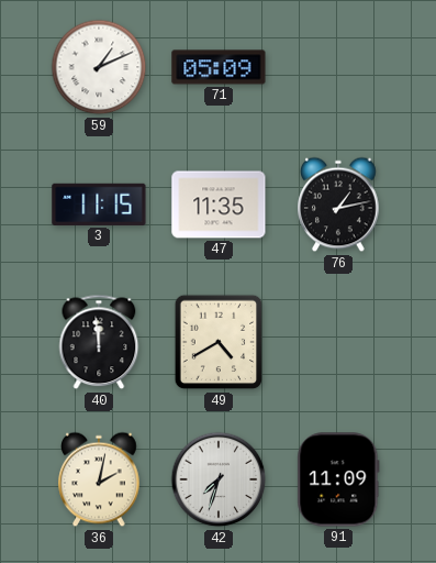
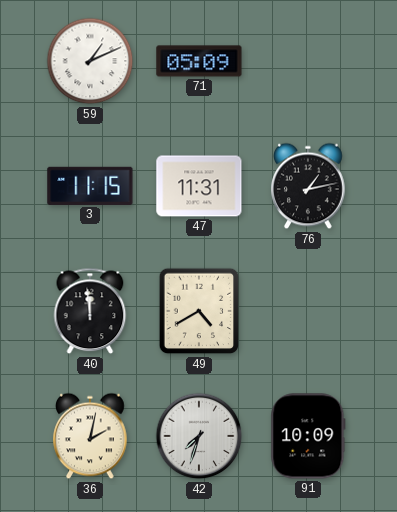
47: 11:35 -> 11:31
91: 11:09 -> 10:09
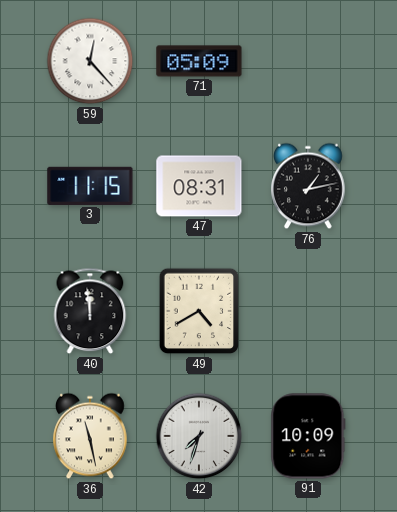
59: 1:11 -> 12:23
47: 11:31 -> 08:31
36: 2:02 -> 11:28
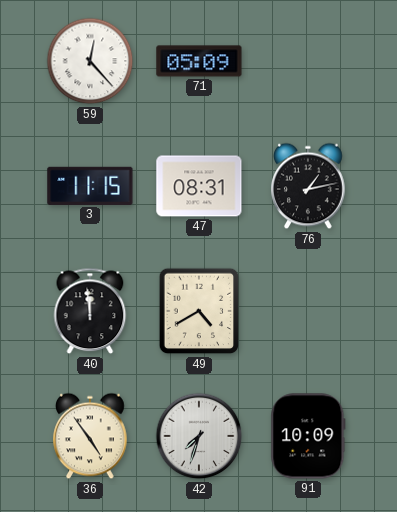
36: 11:28 -> 4:54
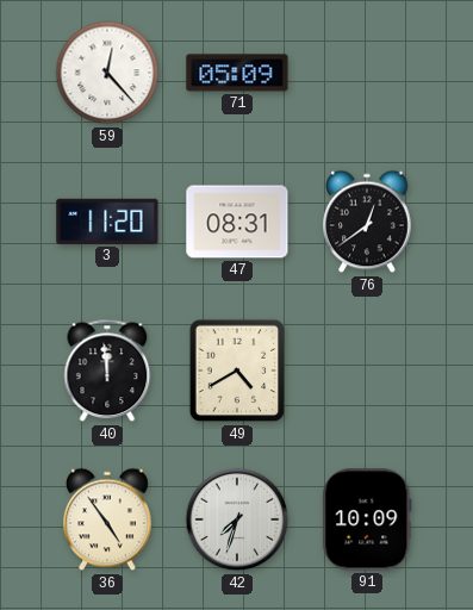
3: 11:15 -> 11:20
76: 1:13 -> 12:39
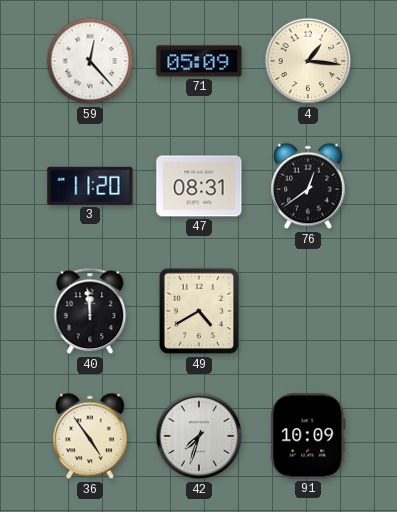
4: none -> 1:16
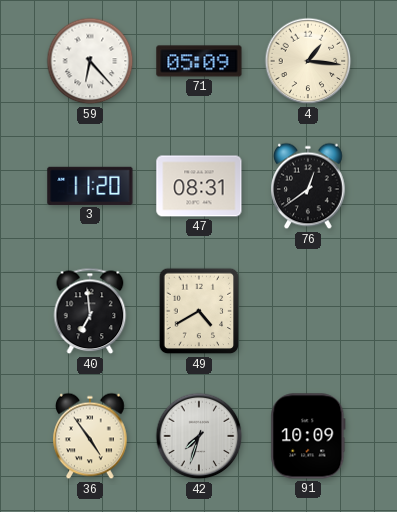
59: 12:23 -> 6:23
40: 11:59 -> 6:59
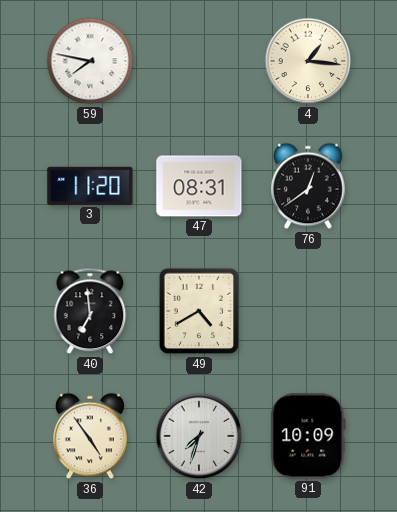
59: 6:23 -> 7:47
71: 05:09 -> none
